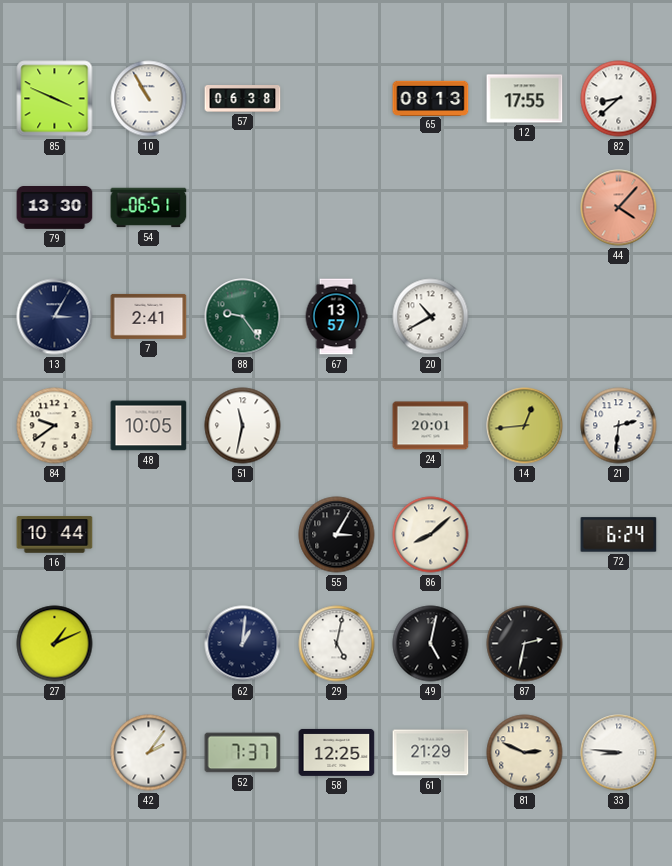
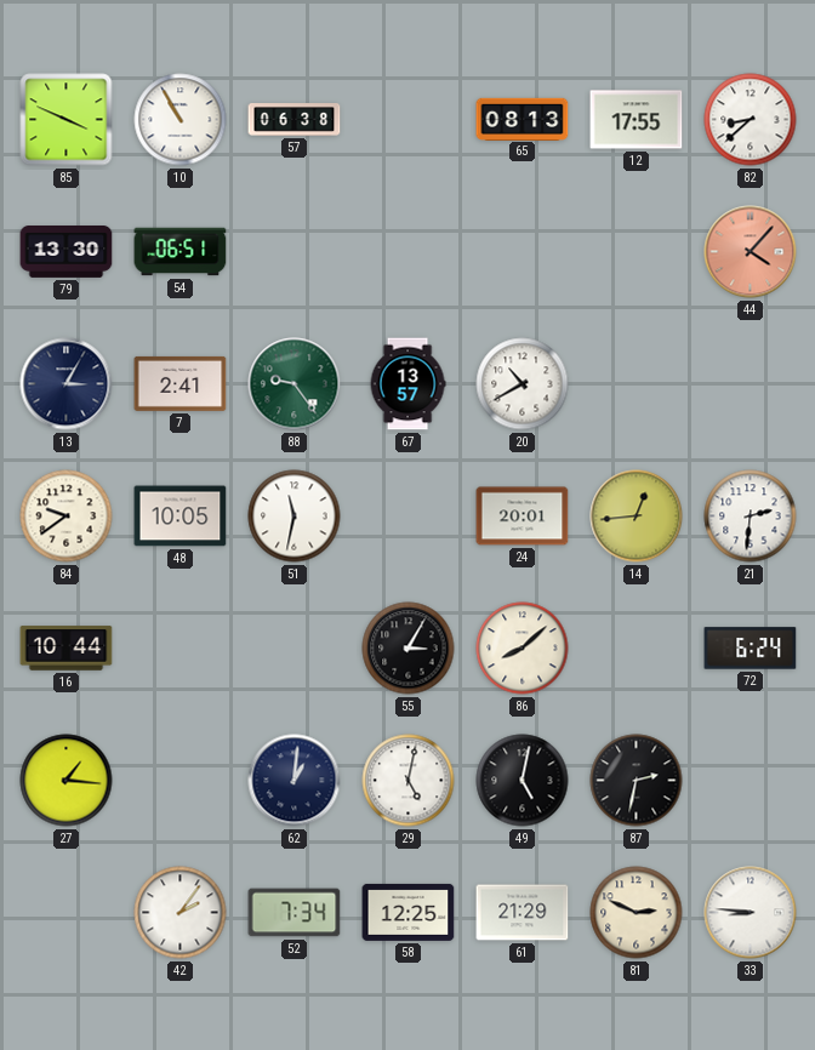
27: 1:11 -> 1:16
52: 7:37 -> 7:34
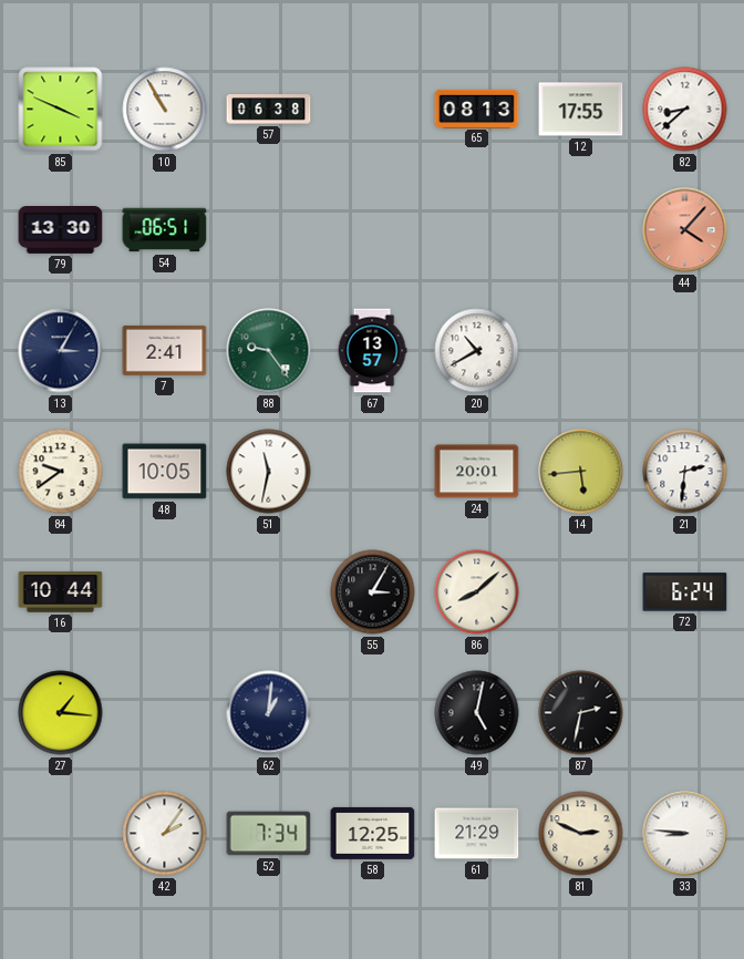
14: 12:44 -> 5:44
29: 5:02 -> none
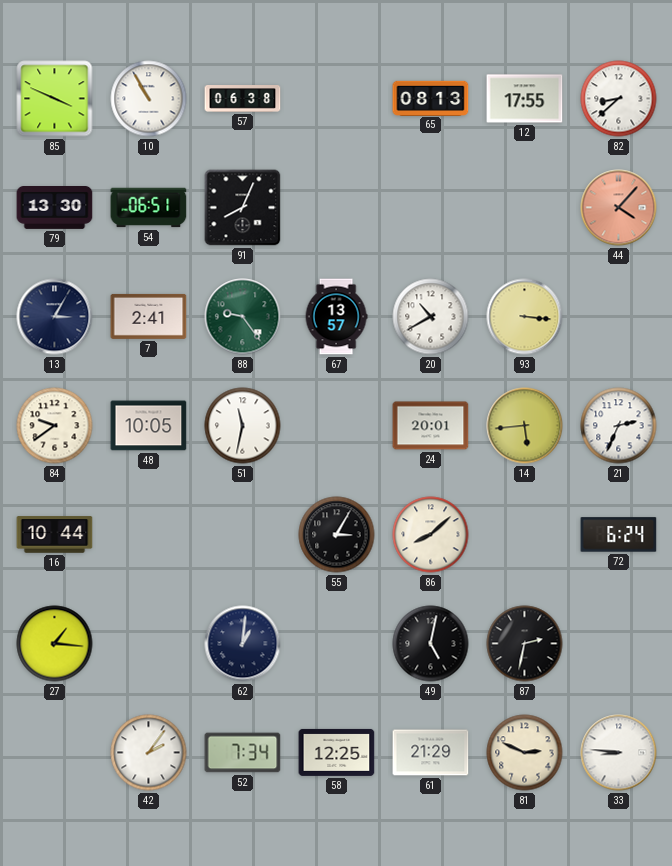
91: none -> 8:04
93: none -> 3:16
21: 2:31 -> 2:34
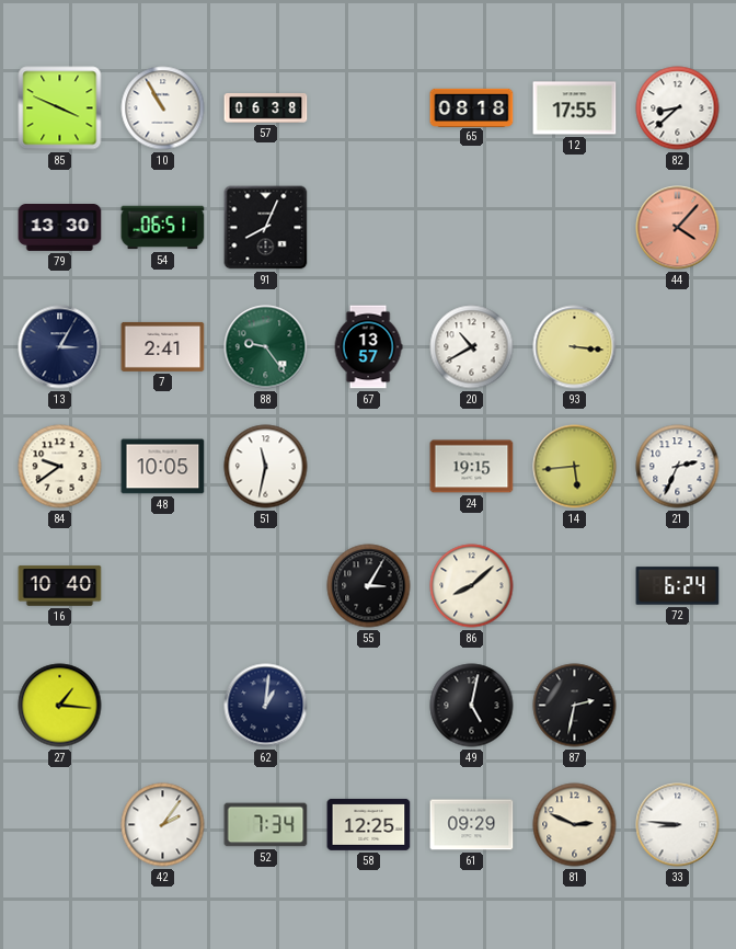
65: 08:13 -> 08:18
24: 20:01 -> 19:15
16: 10:44 -> 10:40
61: 21:29 -> 09:29
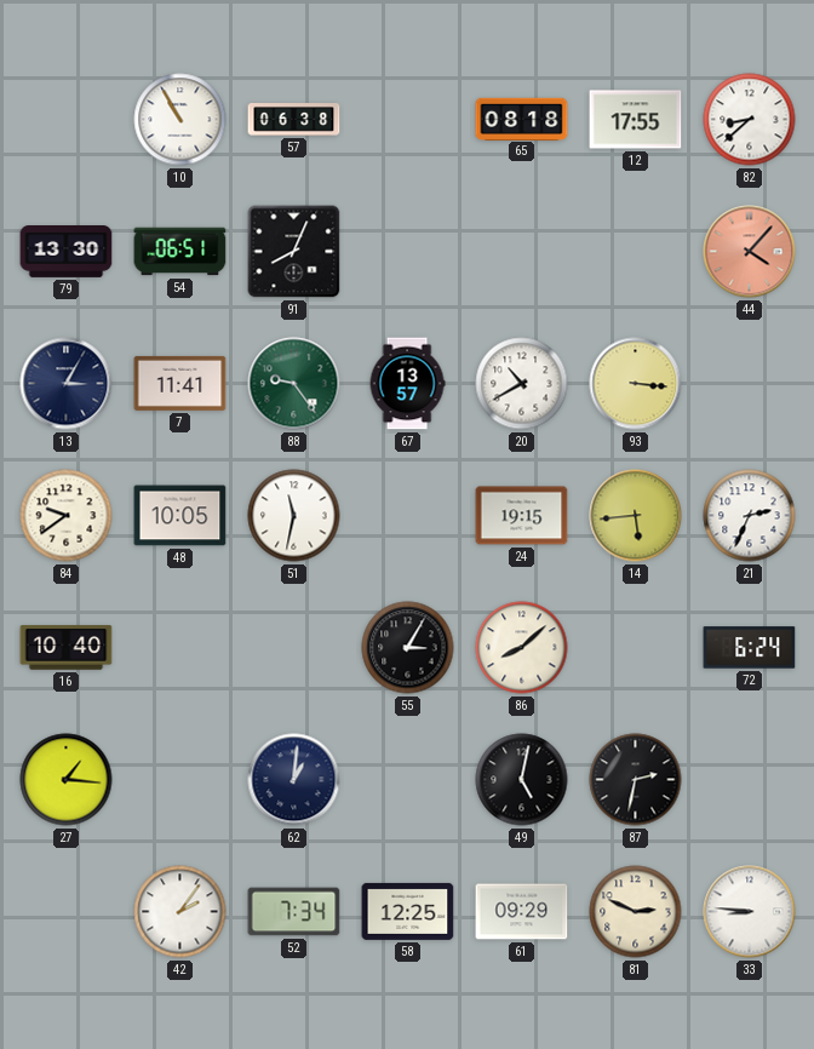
85: 3:49 -> none
7: 2:41 -> 11:41
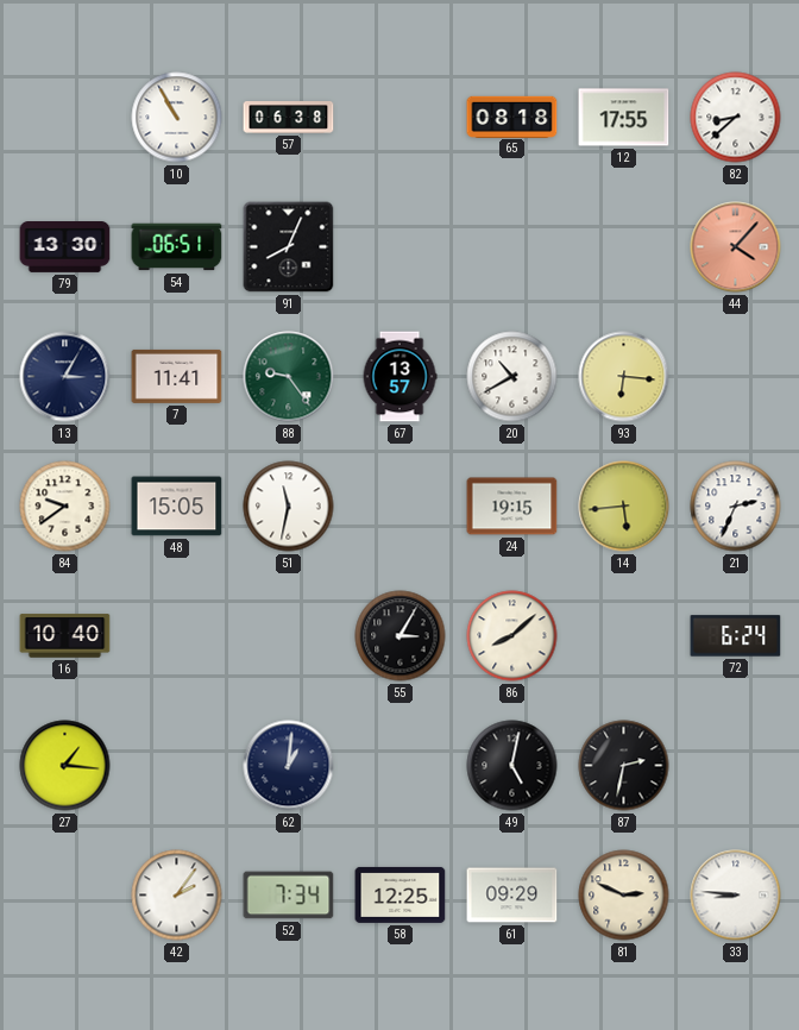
93: 3:16 -> 6:16
48: 10:05 -> 15:05
